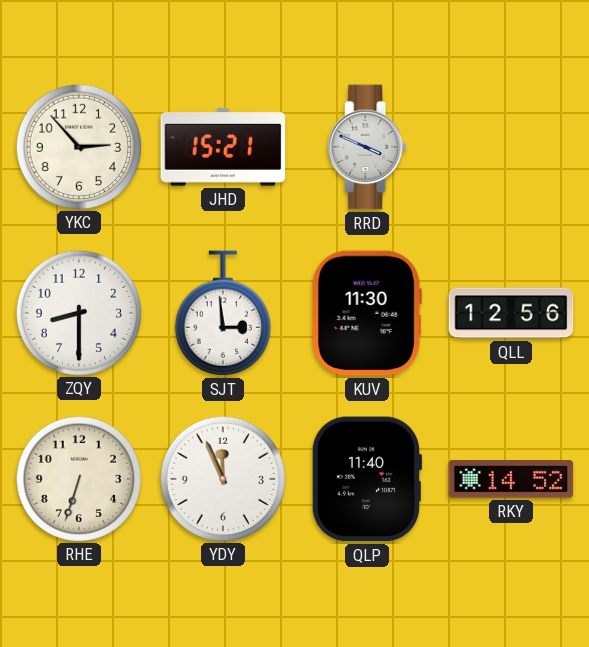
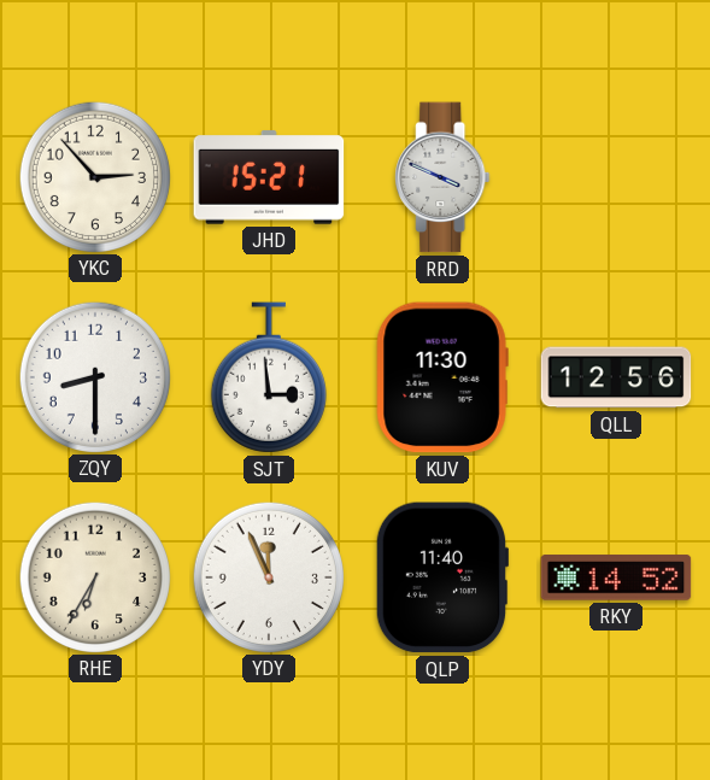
RHE: 6:33 -> 6:35
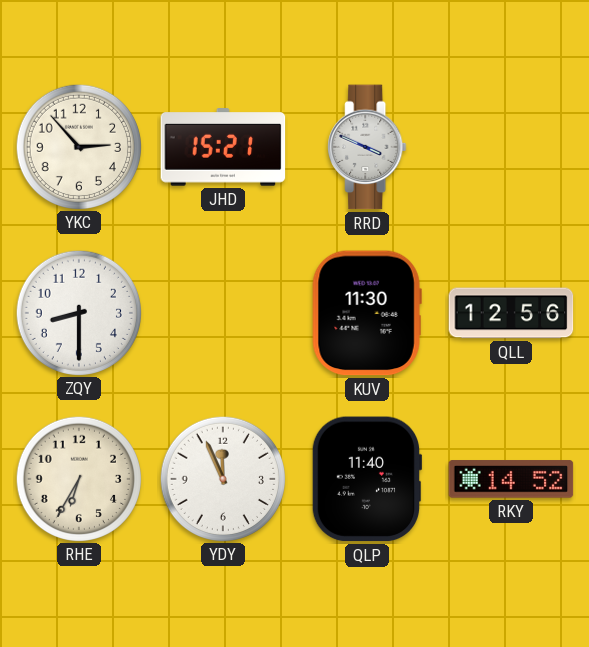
SJT: 2:59 -> none
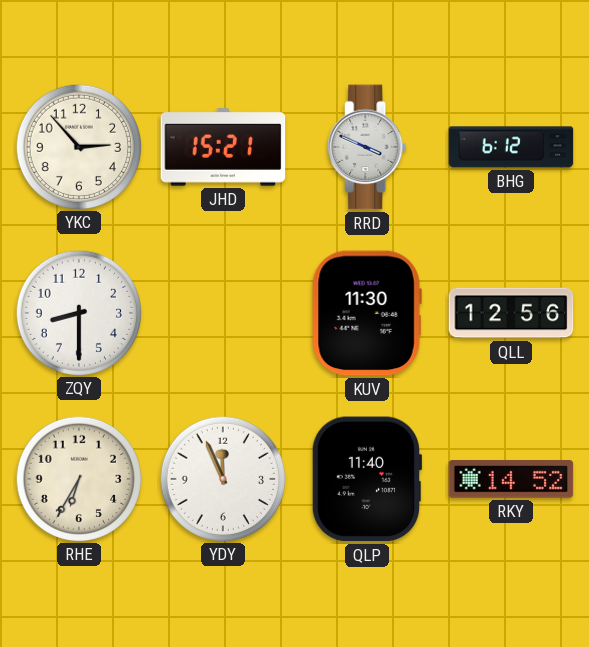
BHG: none -> 6:12
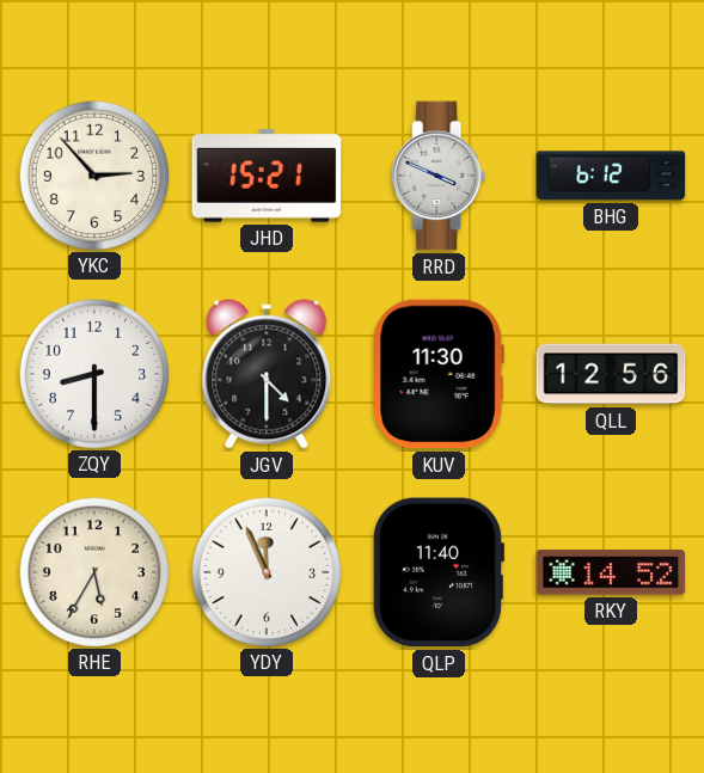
JGV: none -> 4:30
RHE: 6:35 -> 5:35
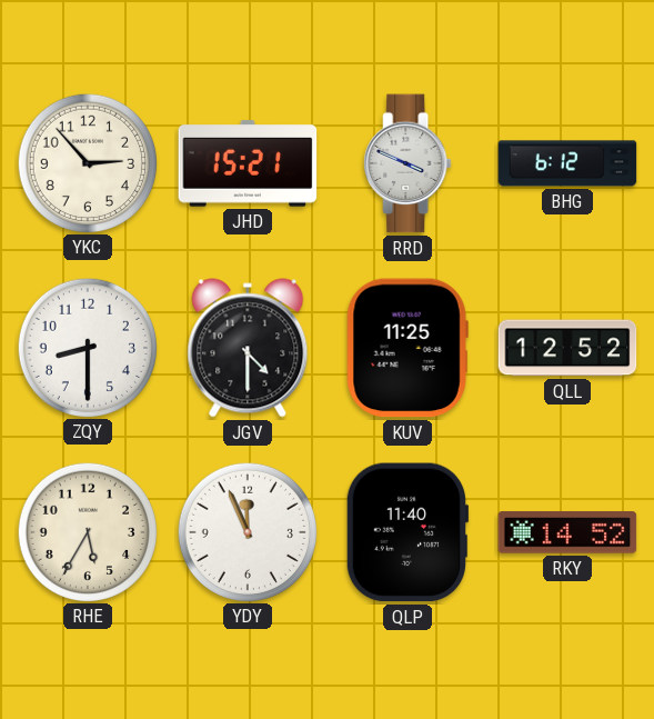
KUV: 11:30 -> 11:25
QLL: 12:56 -> 12:52
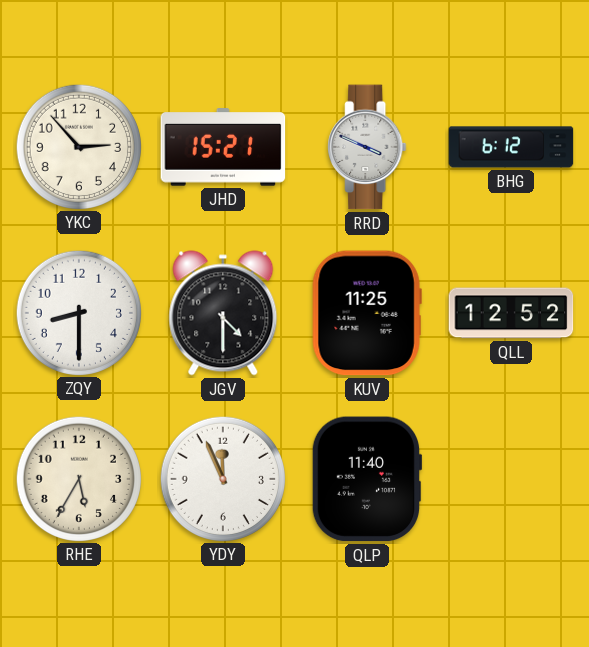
RKY: 14:52 -> none
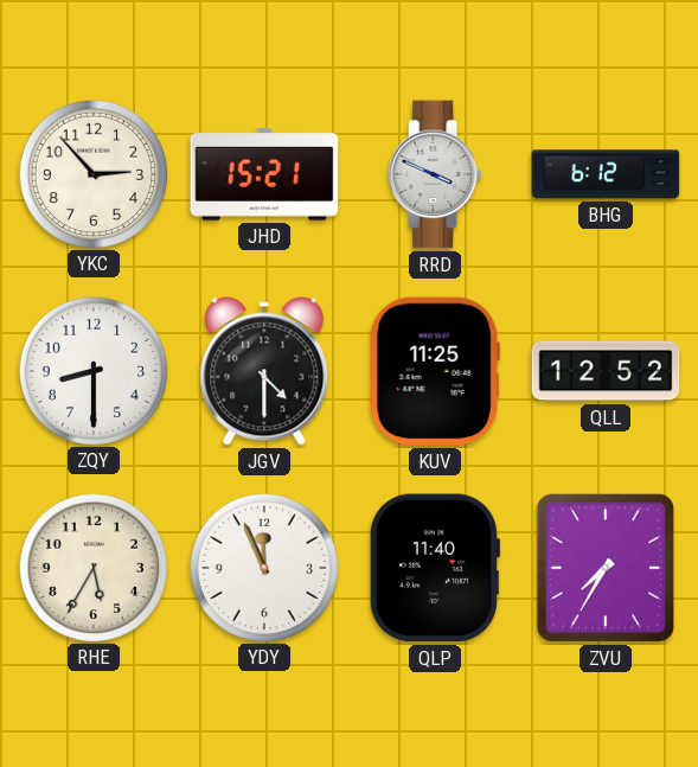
ZVU: none -> 7:35
